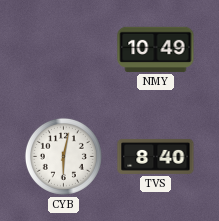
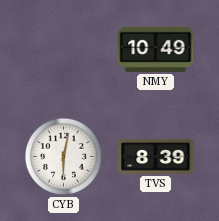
TVS: 8:40 -> 8:39
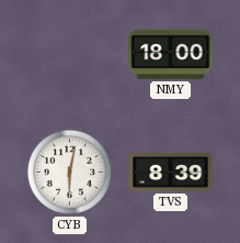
NMY: 10:49 -> 18:00
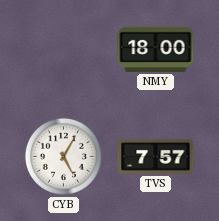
CYB: 6:02 -> 5:05
TVS: 8:39 -> 7:57
